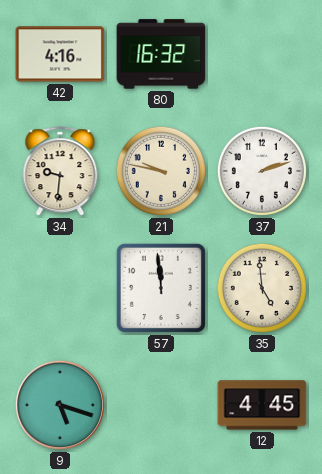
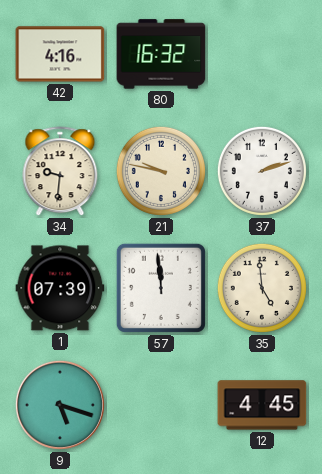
1: none -> 07:39
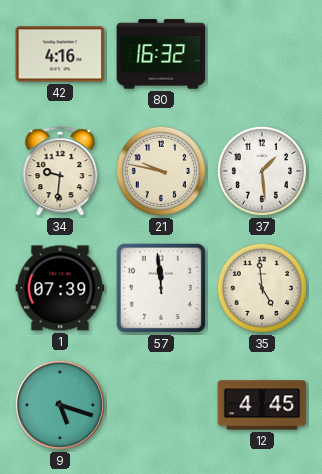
37: 2:12 -> 1:29
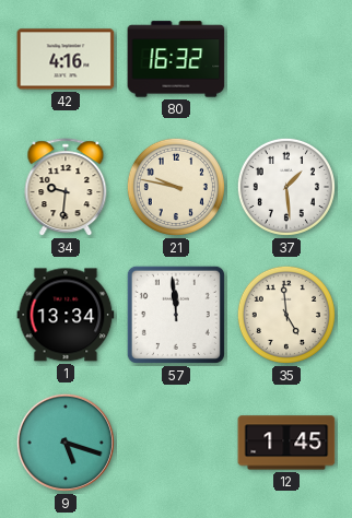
1: 07:39 -> 13:34
12: 4:45 -> 1:45
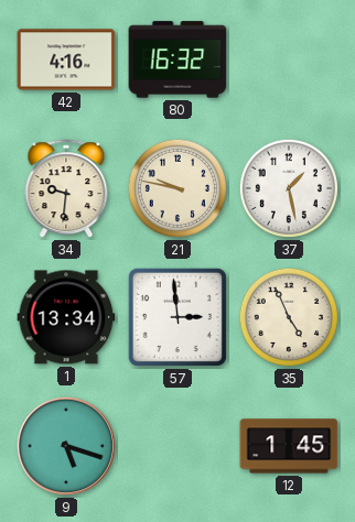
37: 1:29 -> 1:28
57: 11:59 -> 2:59
35: 4:59 -> 4:56
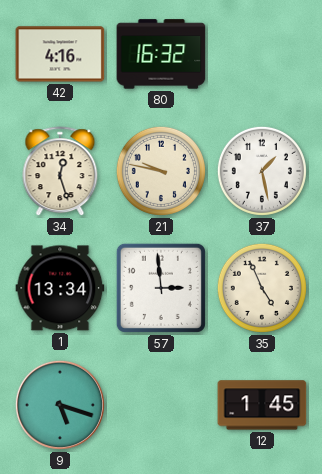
34: 9:31 -> 12:27
